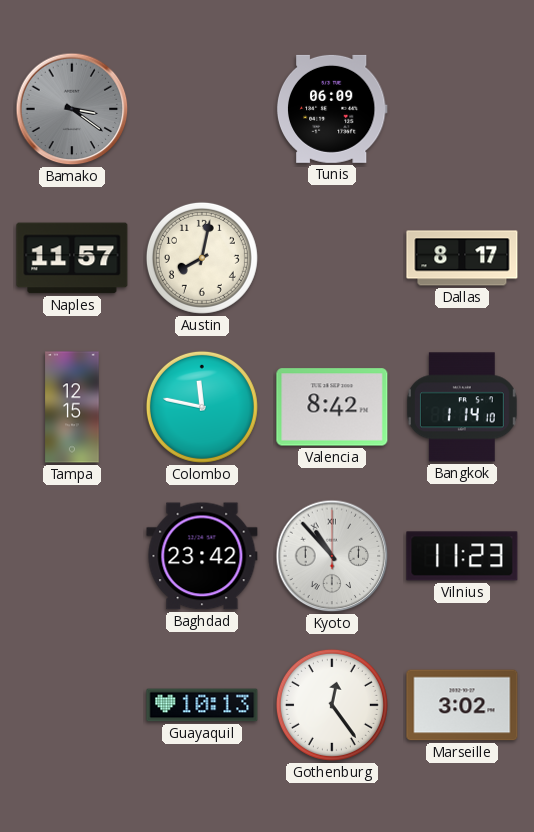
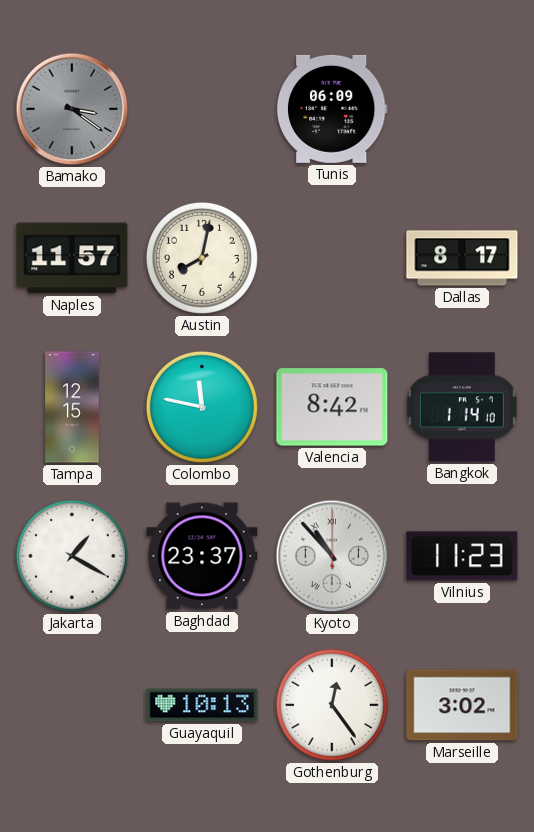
Jakarta: none -> 1:20
Baghdad: 23:42 -> 23:37
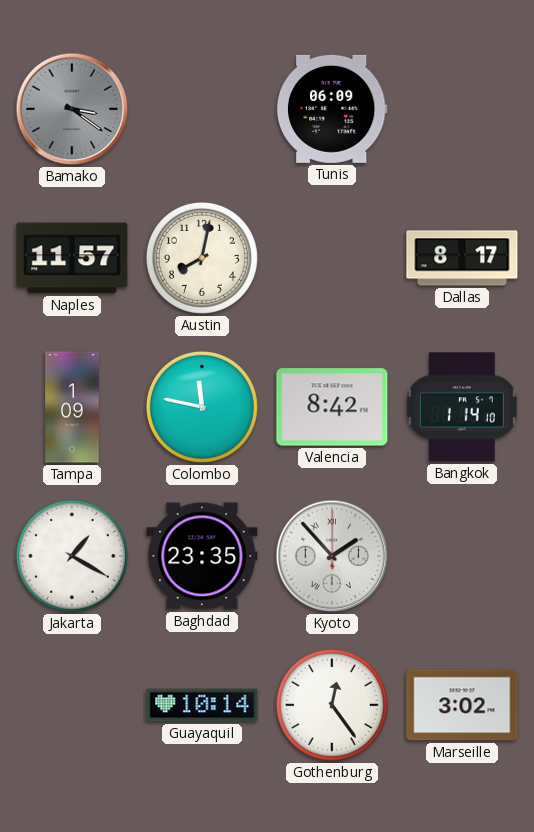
Tampa: 12:15 -> 1:09
Baghdad: 23:37 -> 23:35
Kyoto: 10:53 -> 1:53
Vilnius: 11:23 -> none
Guayaquil: 10:13 -> 10:14
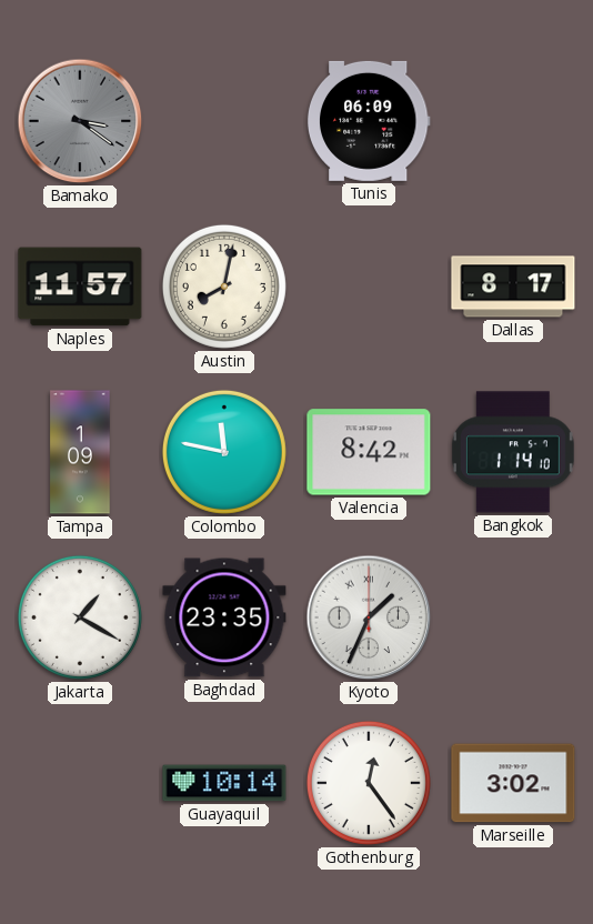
Kyoto: 1:53 -> 1:34
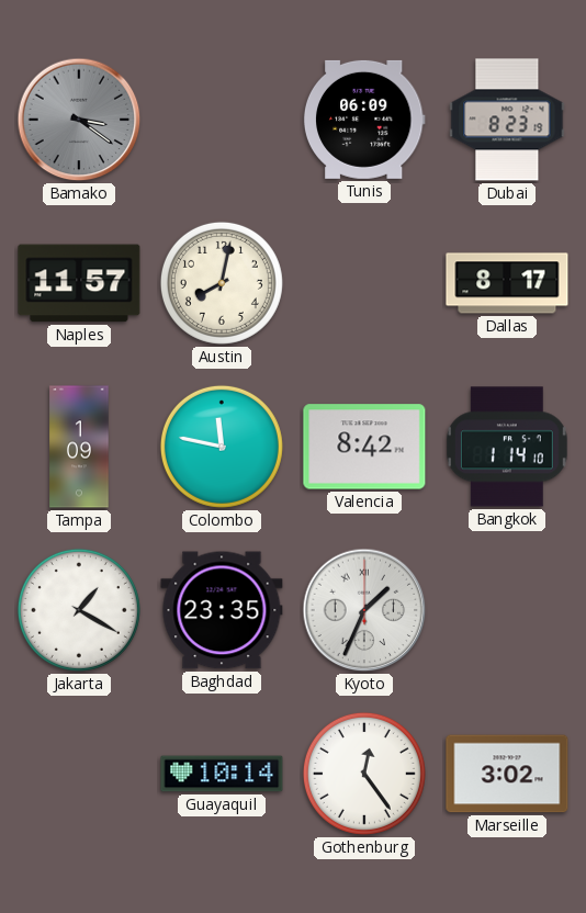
Dubai: none -> 8:23
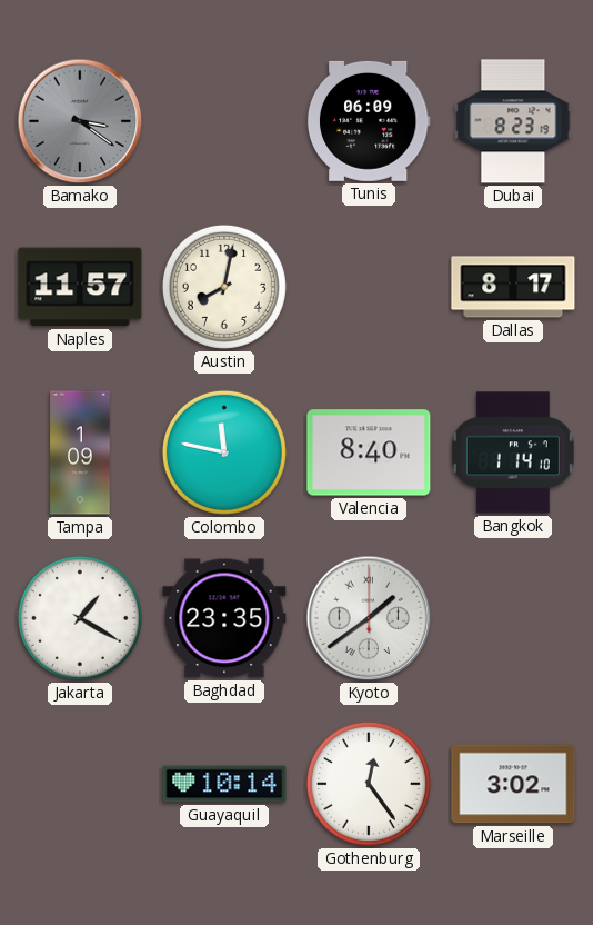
Valencia: 8:42 -> 8:40
Kyoto: 1:34 -> 1:39
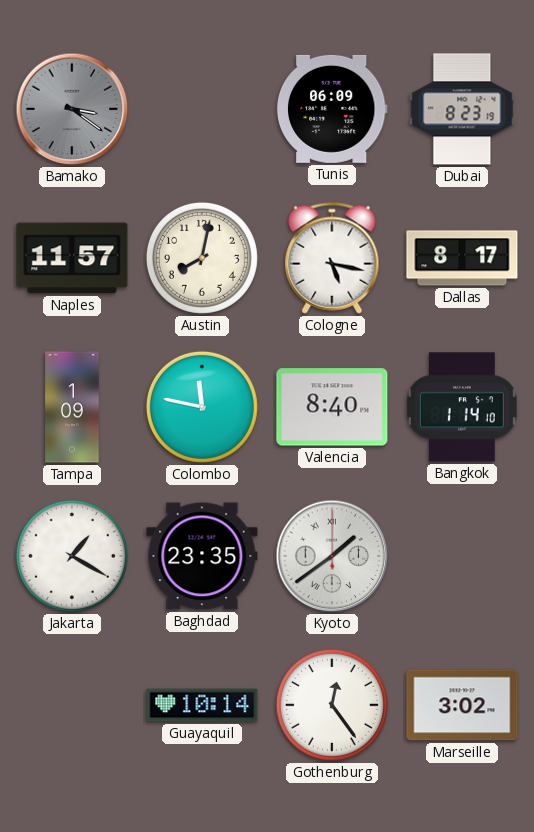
Cologne: none -> 5:17
